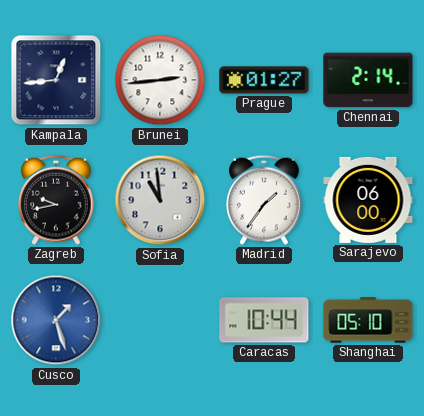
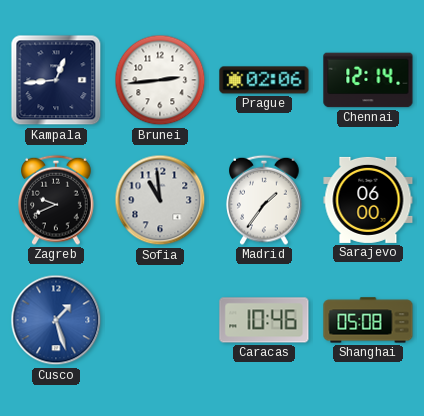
Prague: 01:27 -> 02:06
Chennai: 2:14 -> 12:14
Zagreb: 9:43 -> 9:41
Caracas: 10:44 -> 10:46
Shanghai: 05:10 -> 05:08
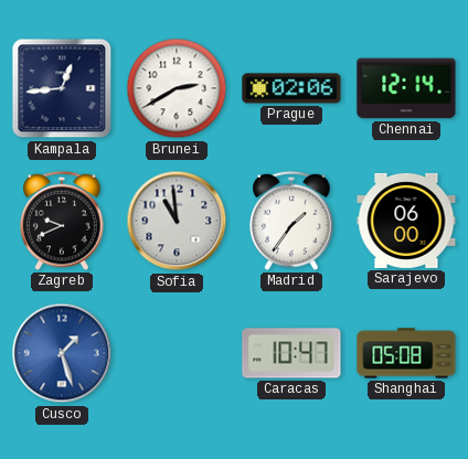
Brunei: 2:44 -> 2:40
Caracas: 10:46 -> 10:47
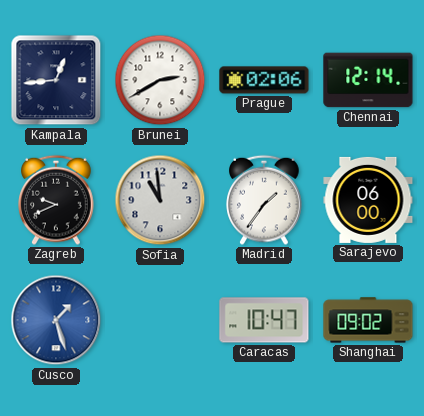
Shanghai: 05:08 -> 09:02
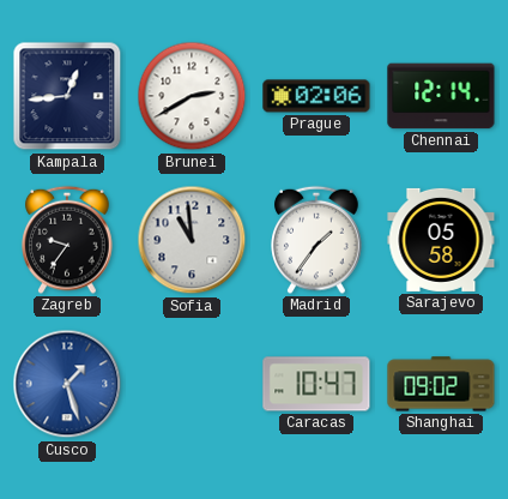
Zagreb: 9:41 -> 9:36
Sarajevo: 06:00 -> 05:58
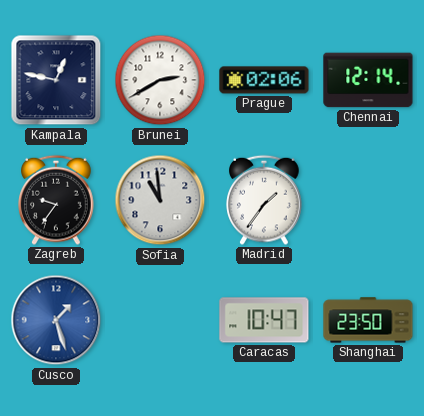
Kampala: 12:44 -> 12:47
Sarajevo: 05:58 -> none
Shanghai: 09:02 -> 23:50
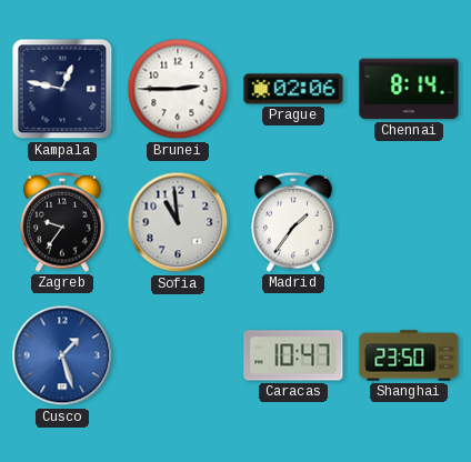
Brunei: 2:40 -> 2:45
Chennai: 12:14 -> 8:14
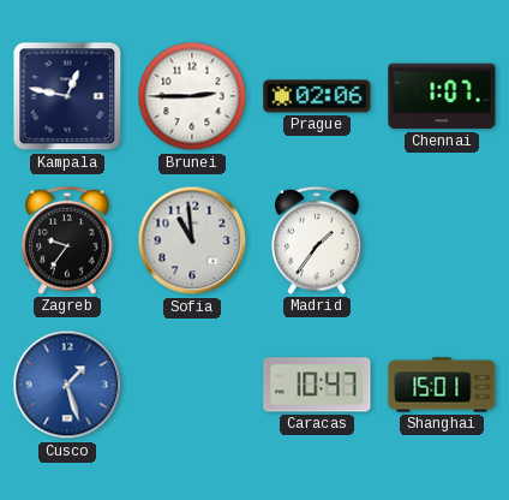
Chennai: 8:14 -> 1:07
Shanghai: 23:50 -> 15:01
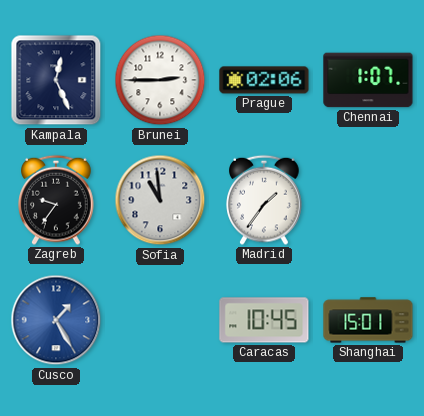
Kampala: 12:47 -> 12:26
Cusco: 1:27 -> 1:25
Caracas: 10:47 -> 10:45
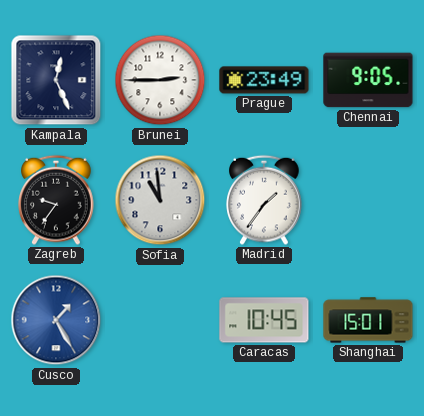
Prague: 02:06 -> 23:49
Chennai: 1:07 -> 9:05
